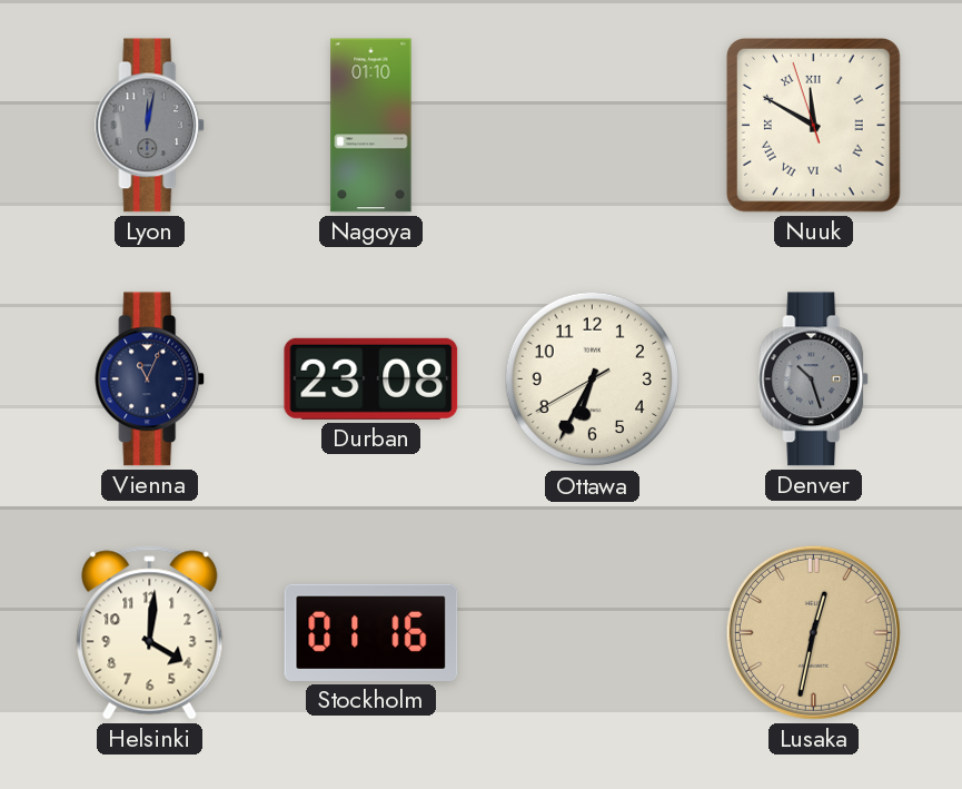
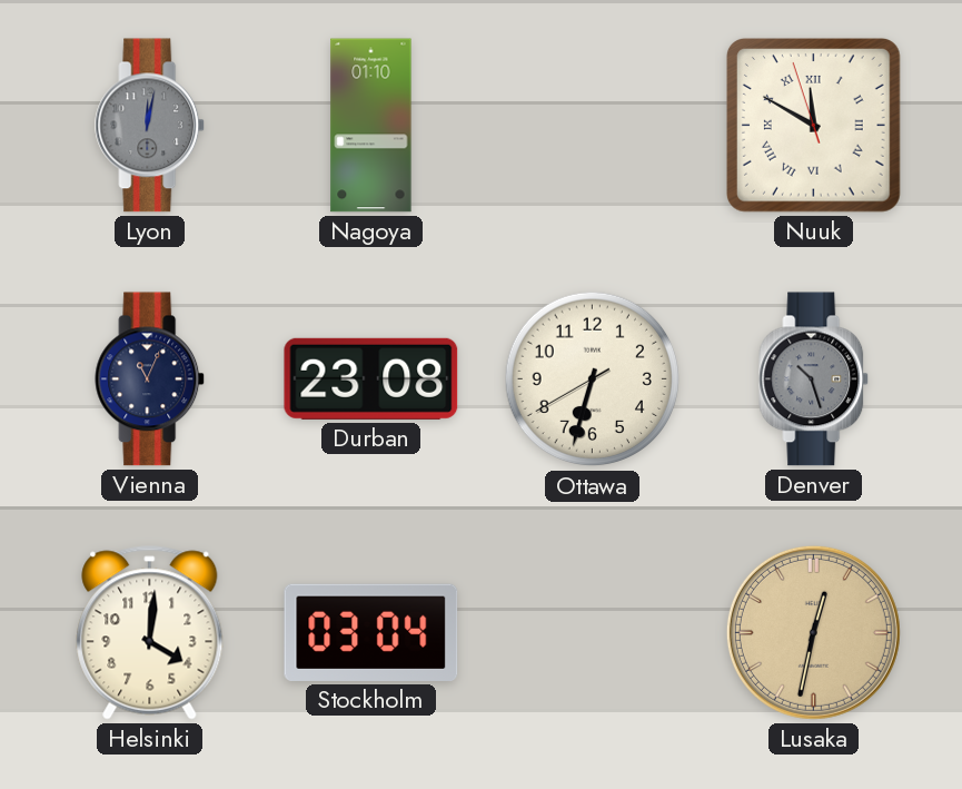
Ottawa: 6:34 -> 6:32
Stockholm: 01:16 -> 03:04
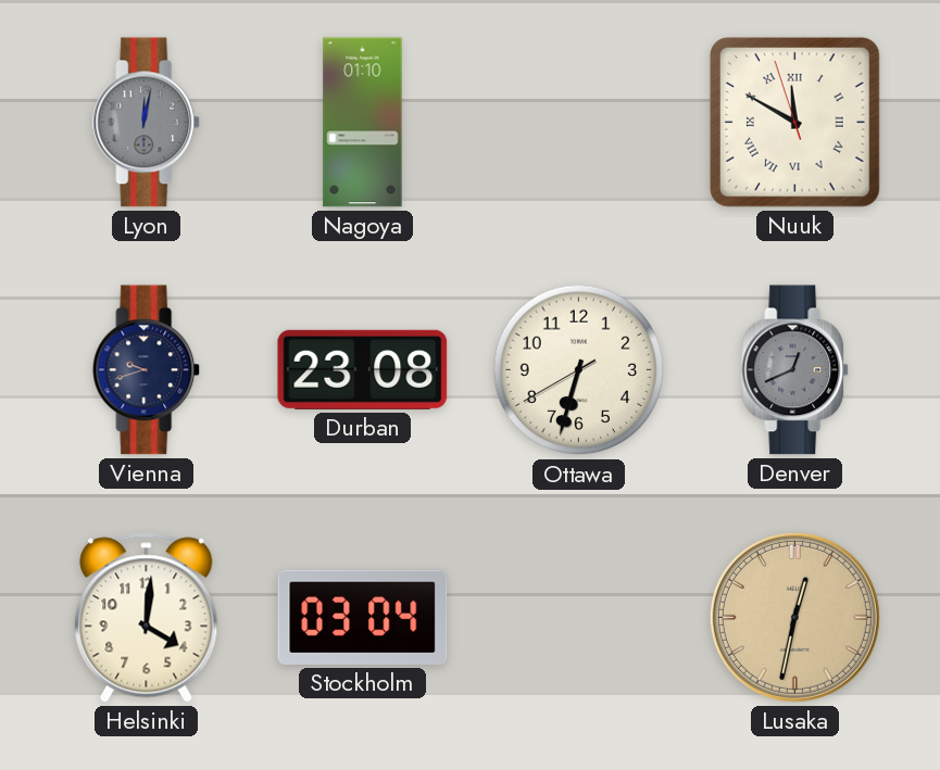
Vienna: 11:04 -> 9:42
Denver: 10:27 -> 12:41
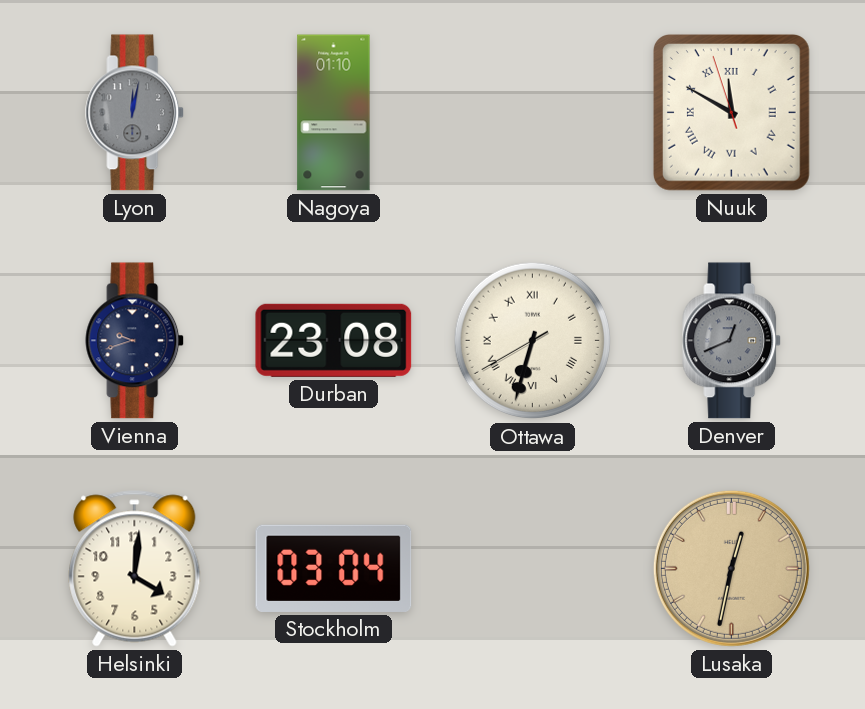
Ottawa numerals: Arabic -> Roman
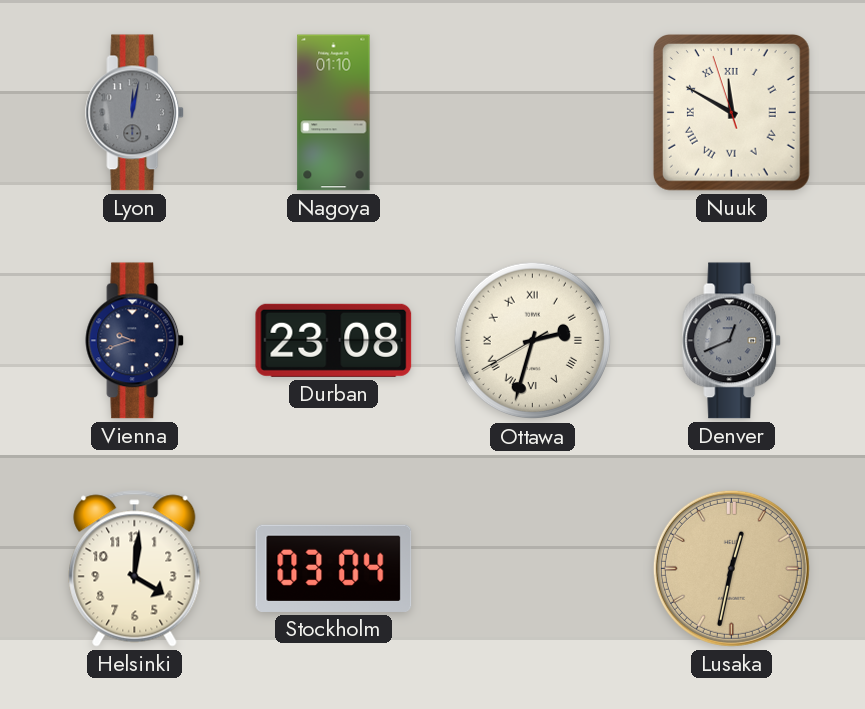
Ottawa: 6:32 -> 2:32
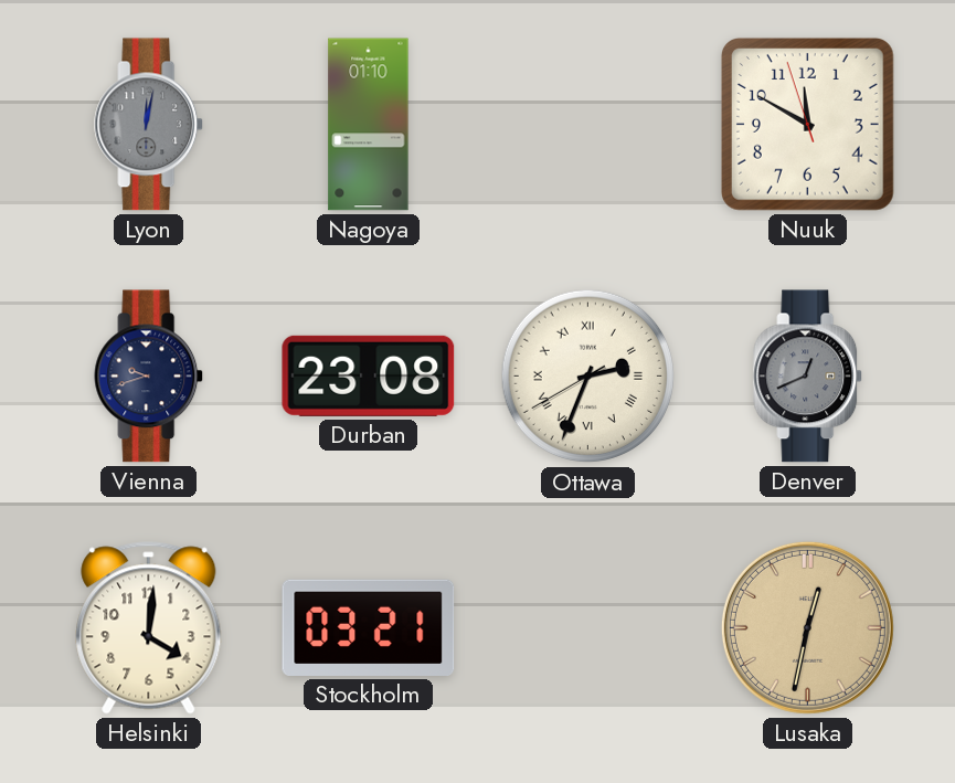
Nuuk numerals: Roman -> Arabic
Ottawa: 2:32 -> 2:33
Stockholm: 03:04 -> 03:21
